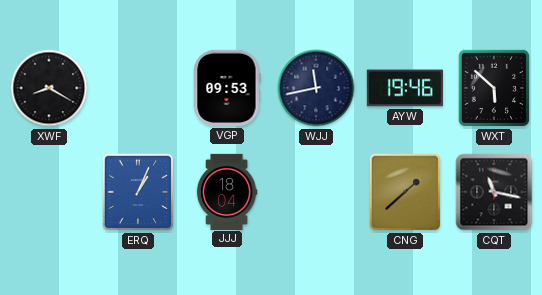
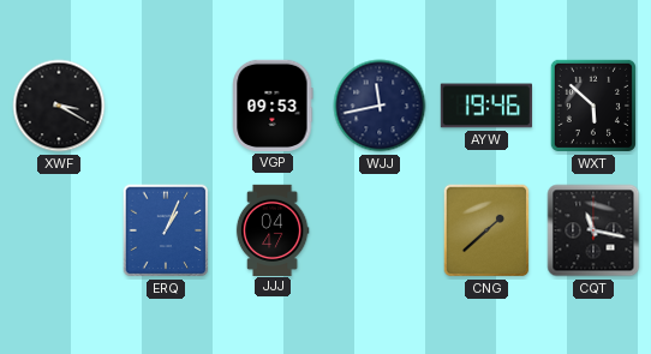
XWF: 8:20 -> 3:20
JJJ: 18:04 -> 04:47
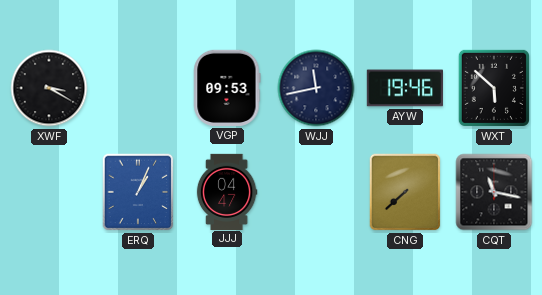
CNG: 1:38 -> 7:38
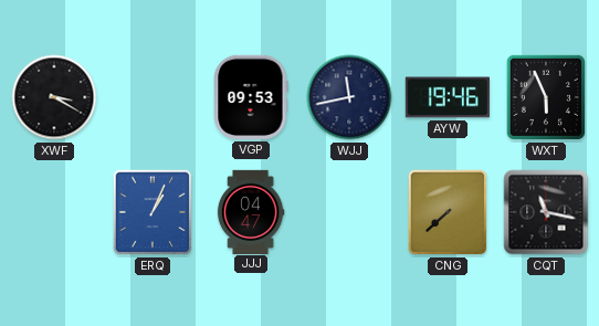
WXT: 5:52 -> 5:56
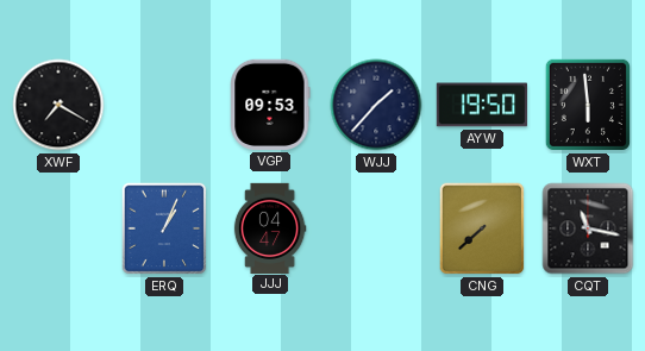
XWF: 3:20 -> 7:20
WJJ: 11:43 -> 1:37
AYW: 19:46 -> 19:50
WXT: 5:56 -> 5:59
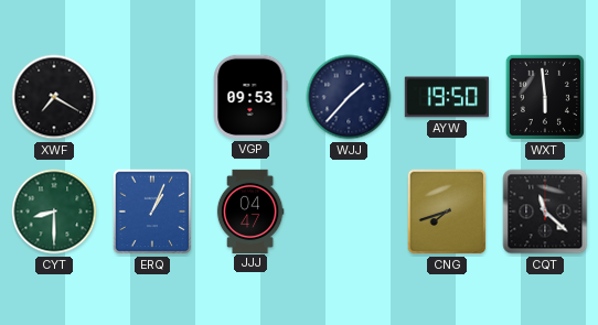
CYT: none -> 8:30
CNG: 7:38 -> 7:42
CQT: 11:17 -> 11:22
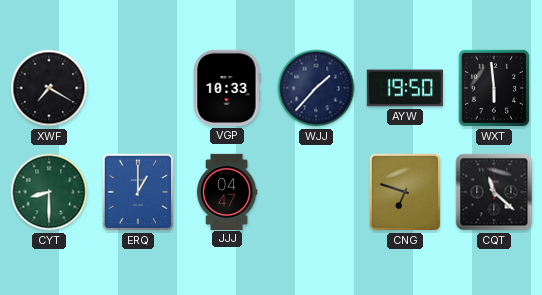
VGP: 09:53 -> 10:33
ERQ: 1:04 -> 1:00
CNG: 7:42 -> 6:48
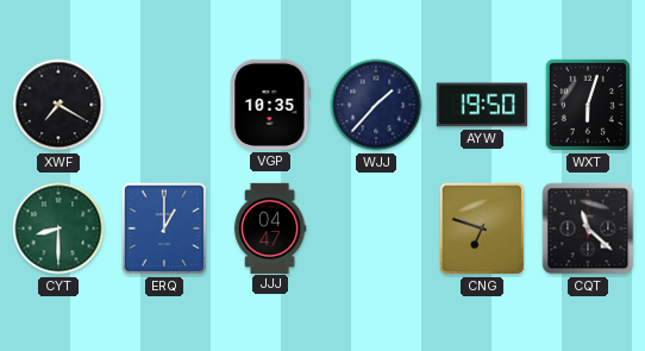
VGP: 10:33 -> 10:35
WXT: 5:59 -> 6:03
